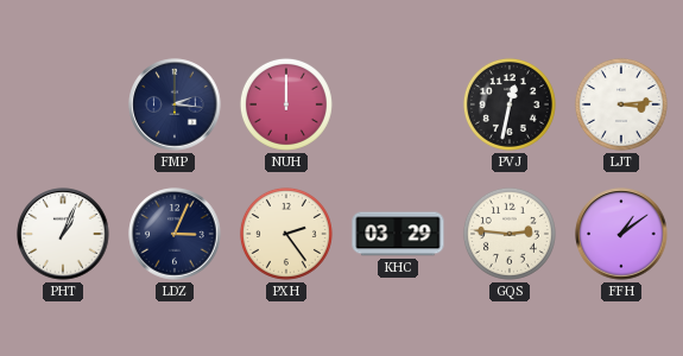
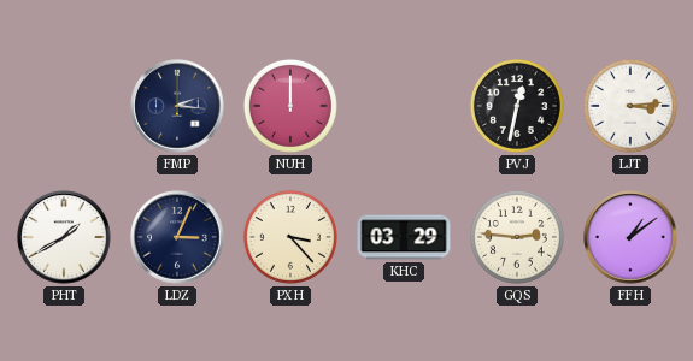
PHT: 1:04 -> 1:40
PXH: 2:24 -> 3:23
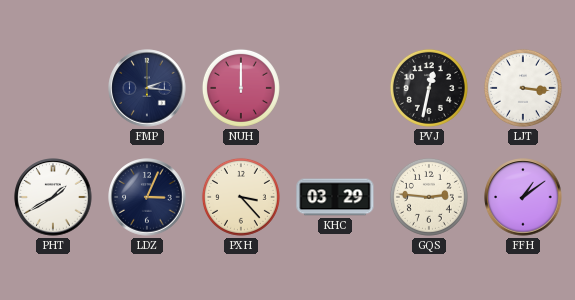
LJT: 3:14 -> 3:16
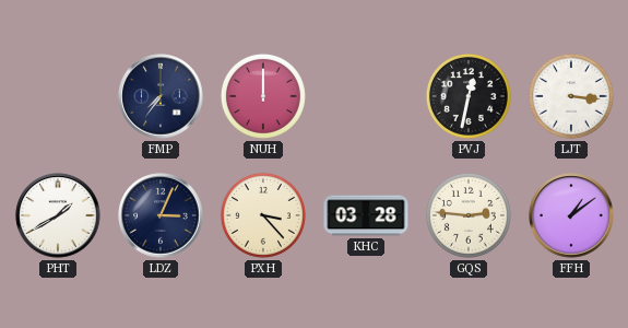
FMP: 2:16 -> 7:36
KHC: 03:29 -> 03:28
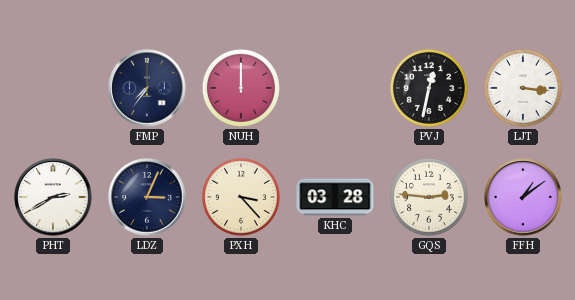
PHT: 1:40 -> 2:40
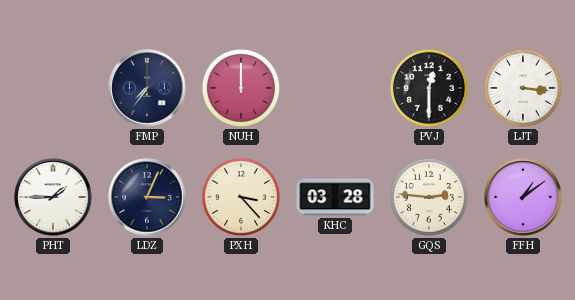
PVJ: 12:32 -> 12:30
PHT: 2:40 -> 1:45
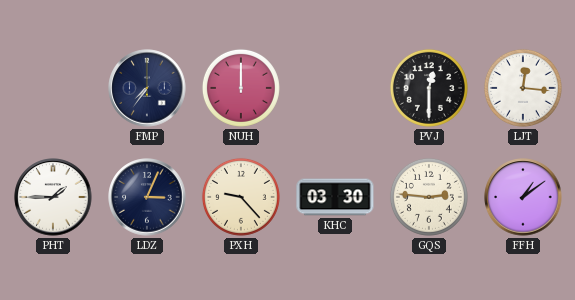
LJT: 3:16 -> 12:16
PXH: 3:23 -> 9:23
KHC: 03:28 -> 03:30
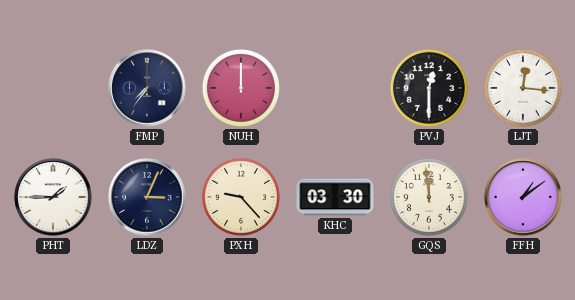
GQS: 2:46 -> 11:59
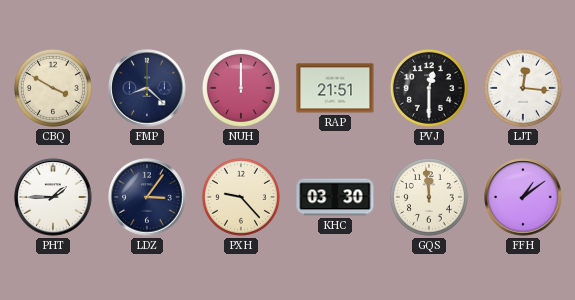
CBQ: none -> 3:50
FMP: 7:36 -> 8:22
RAP: none -> 21:51
LDZ: 3:04 -> 3:06
